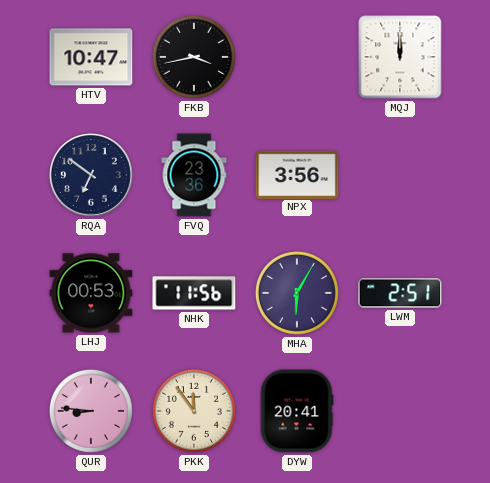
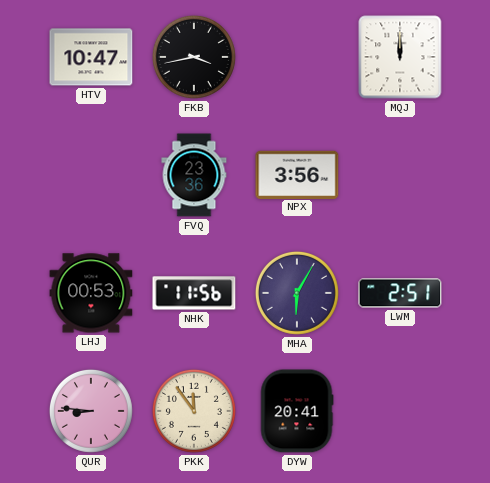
RQA: 6:51 -> none
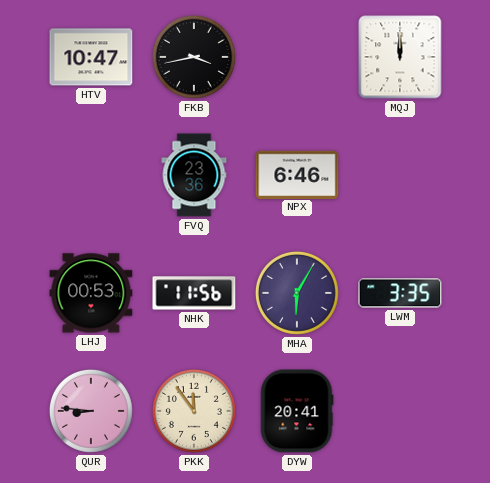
NPX: 3:56 -> 6:46
LWM: 2:51 -> 3:35
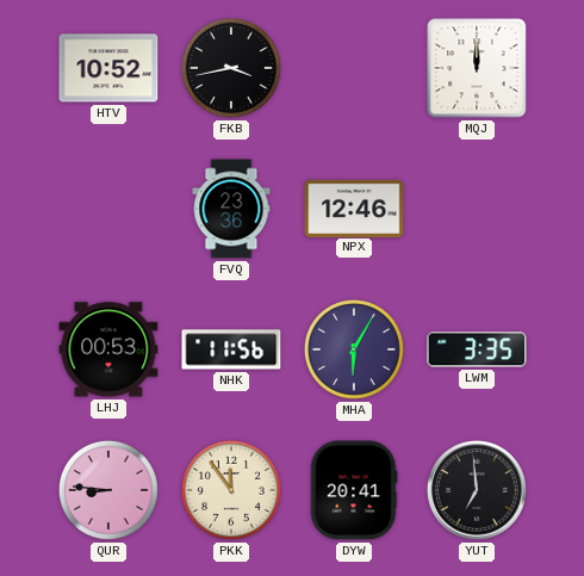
HTV: 10:47 -> 10:52
NPX: 6:46 -> 12:46
YUT: none -> 6:59
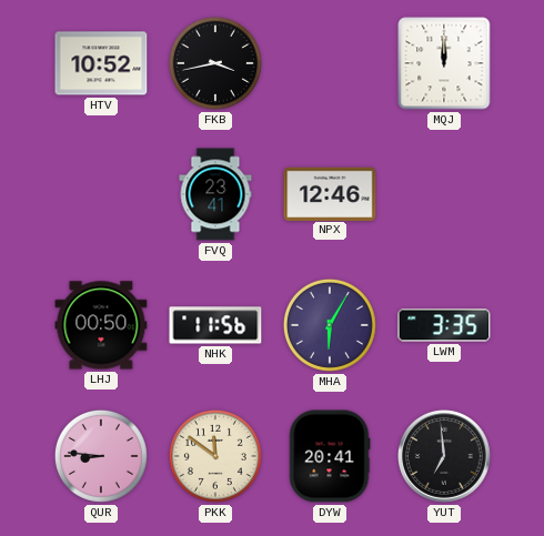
FVQ: 23:36 -> 23:41
LHJ: 00:53 -> 00:50
PKK: 11:54 -> 11:51
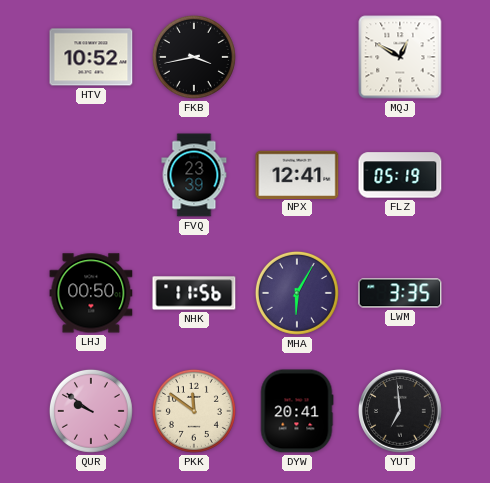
MQJ: 12:00 -> 12:50
FVQ: 23:41 -> 23:39
NPX: 12:46 -> 12:41
FLZ: none -> 05:19
QUR: 8:46 -> 9:51
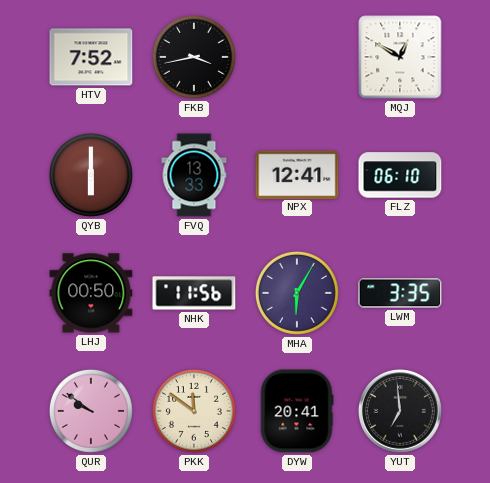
HTV: 10:52 -> 7:52
QYB: none -> 6:00
FVQ: 23:39 -> 13:33
FLZ: 05:19 -> 06:10
